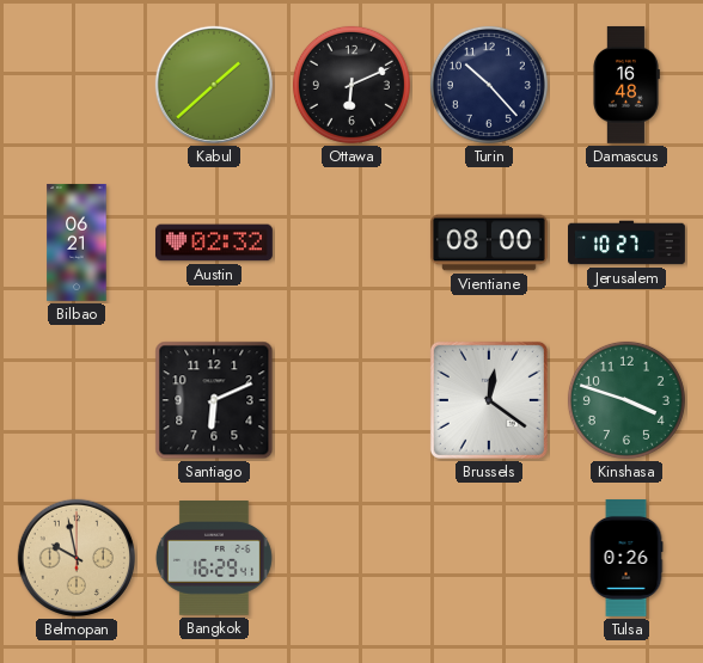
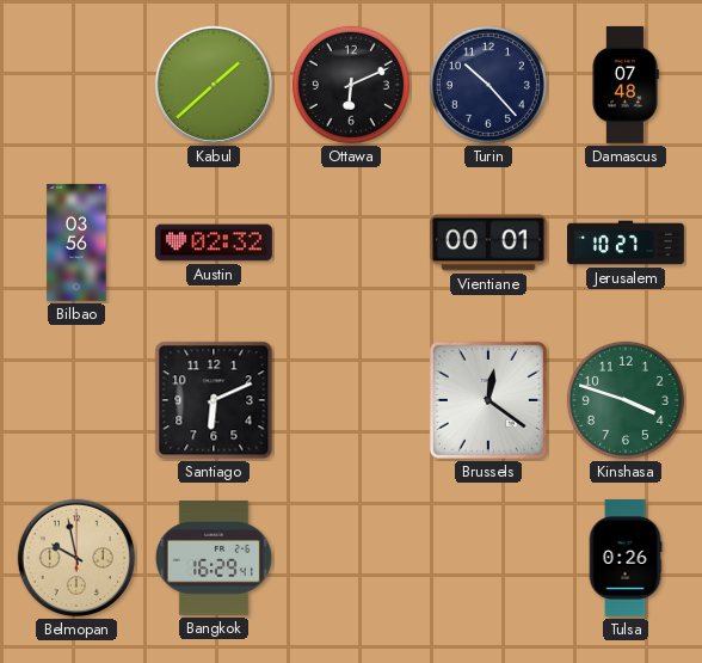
Damascus: 16:48 -> 07:48
Bilbao: 06:21 -> 03:56
Vientiane: 08:00 -> 00:01
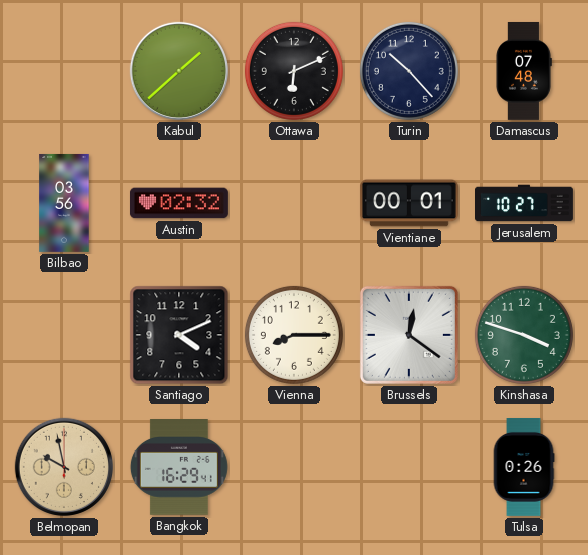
Santiago: 6:11 -> 4:11
Vienna: none -> 8:15
